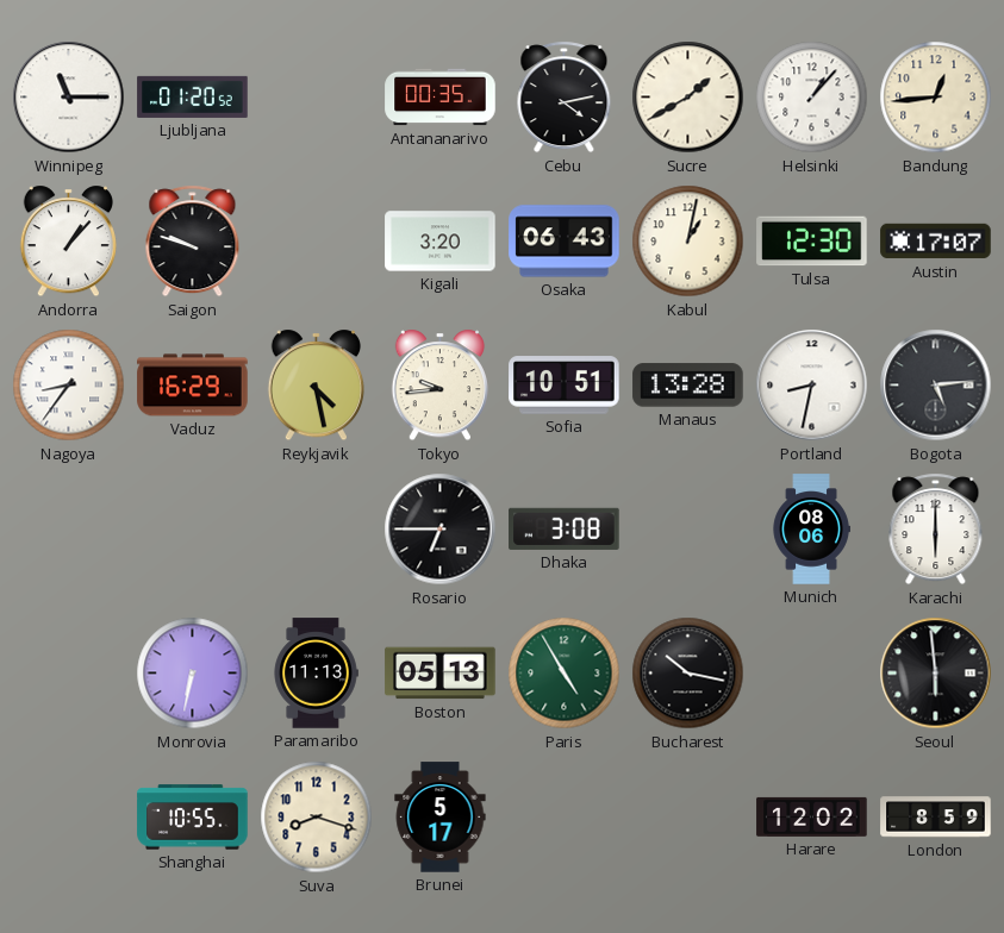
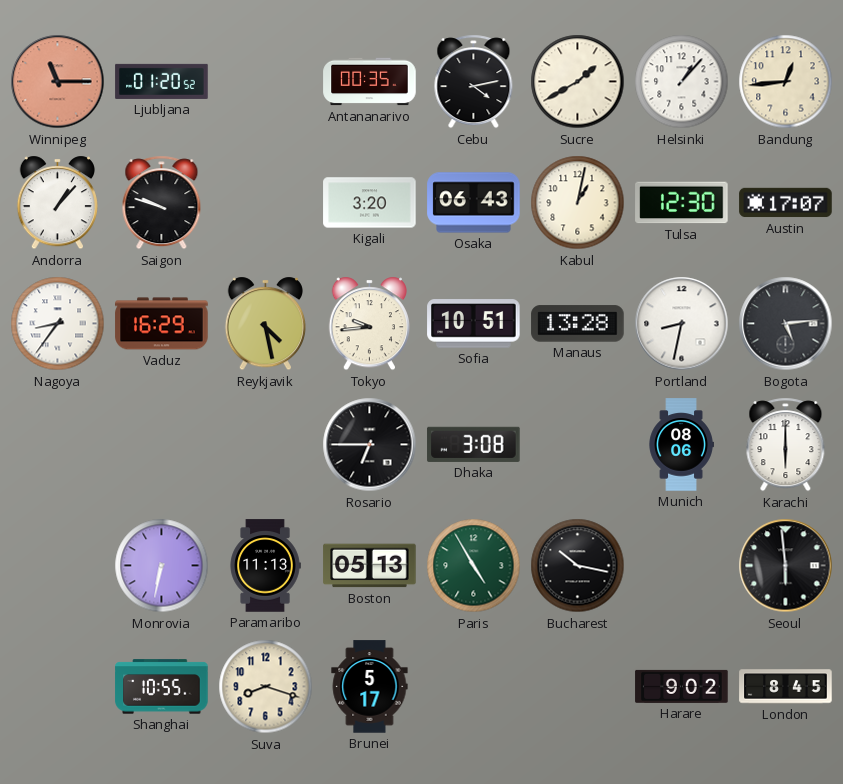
Winnipeg dial: white -> salmon
Harare: 12:02 -> 9:02
London: 8:59 -> 8:45
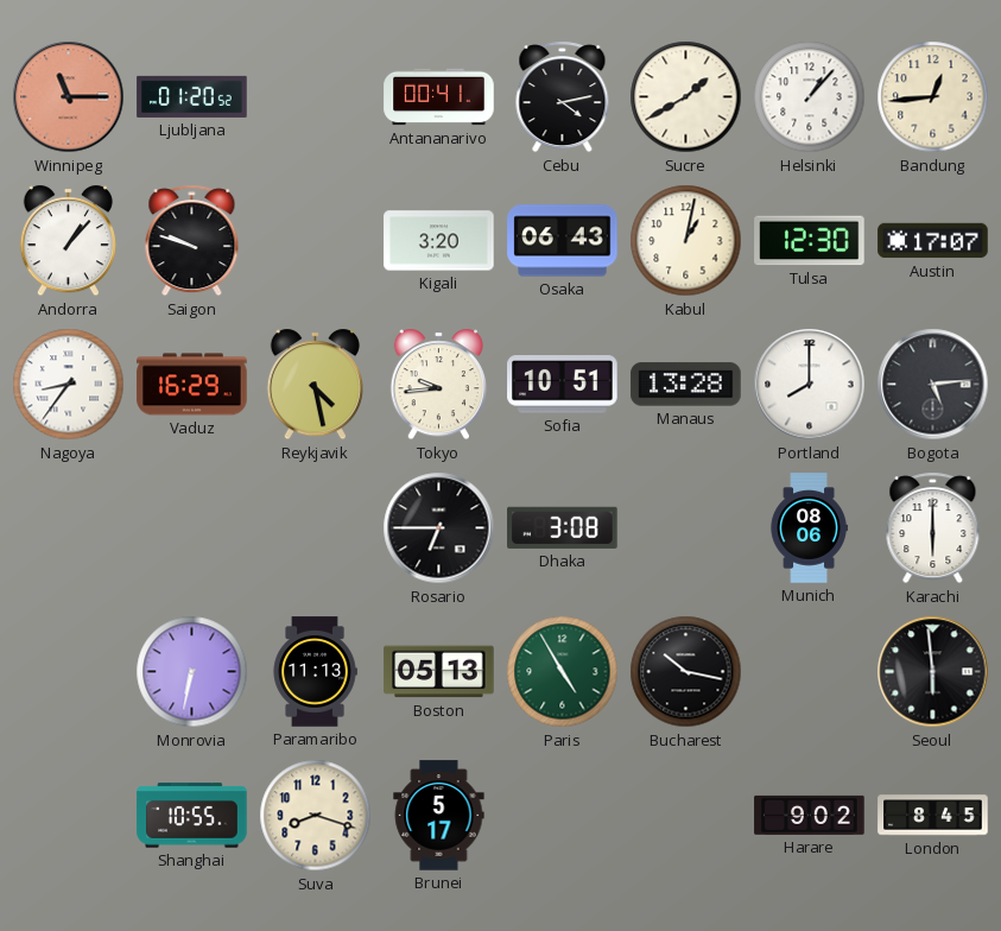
Antananarivo: 00:35 -> 00:41
Portland: 8:32 -> 8:00
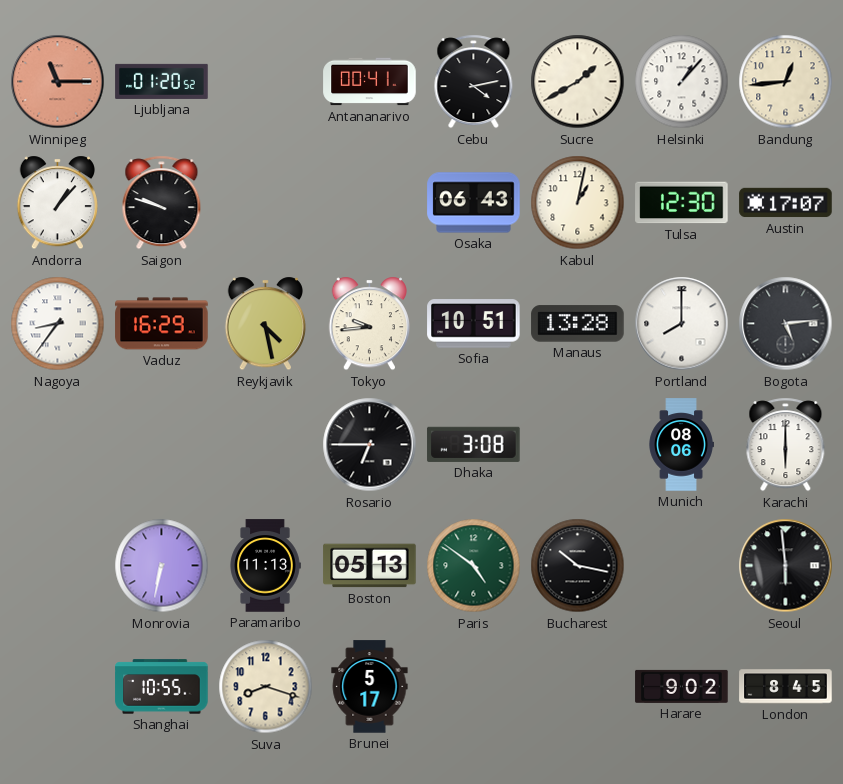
Kigali: 3:20 -> none
Paris: 4:55 -> 4:51
